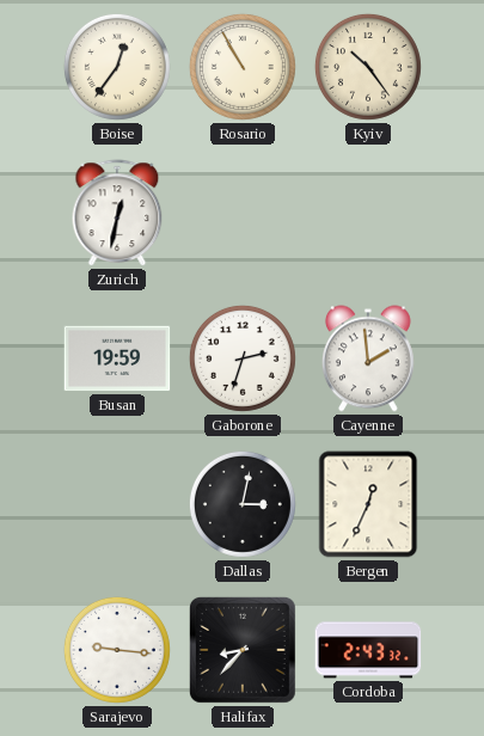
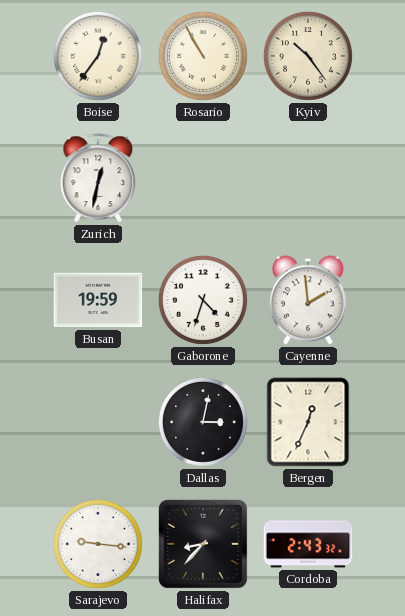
Gaborone: 2:33 -> 4:33
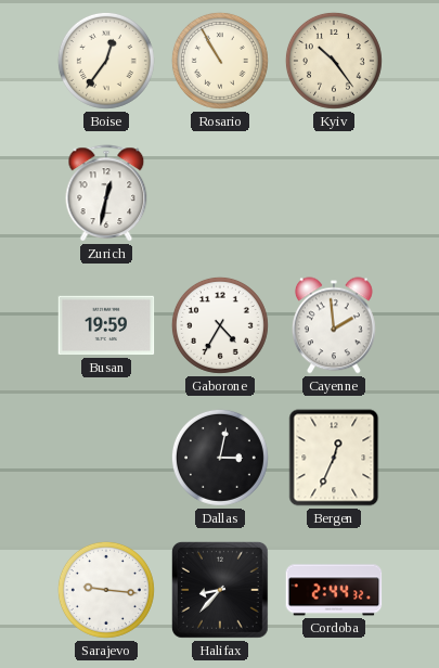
Gaborone: 4:33 -> 4:35
Cordoba: 2:43 -> 2:44
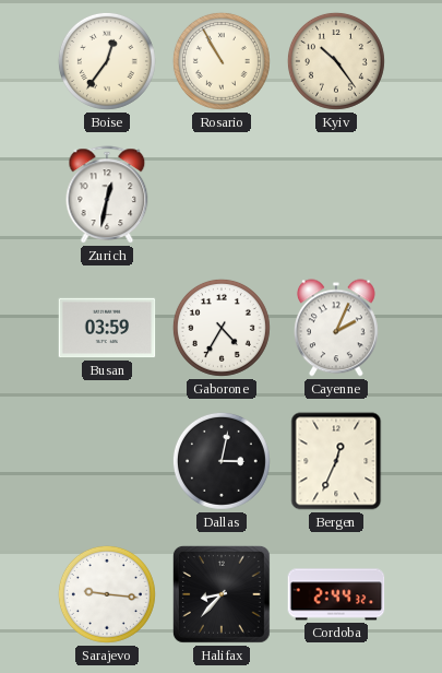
Busan: 19:59 -> 03:59
Cayenne: 1:59 -> 2:04
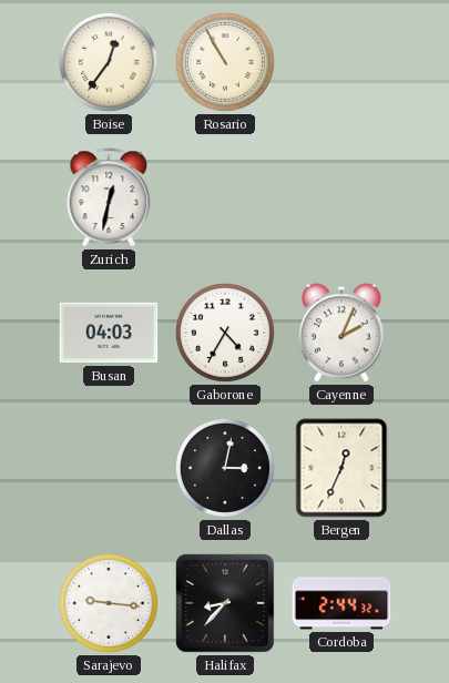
Kyiv: 10:24 -> none
Busan: 03:59 -> 04:03
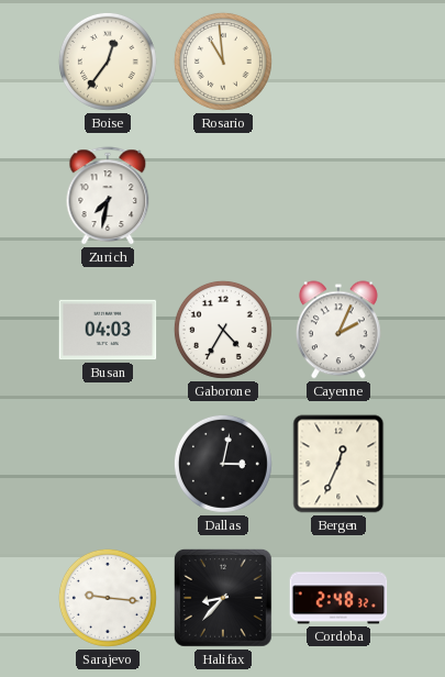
Rosario: 10:55 -> 10:59
Zurich: 12:32 -> 7:32
Cordoba: 2:44 -> 2:48
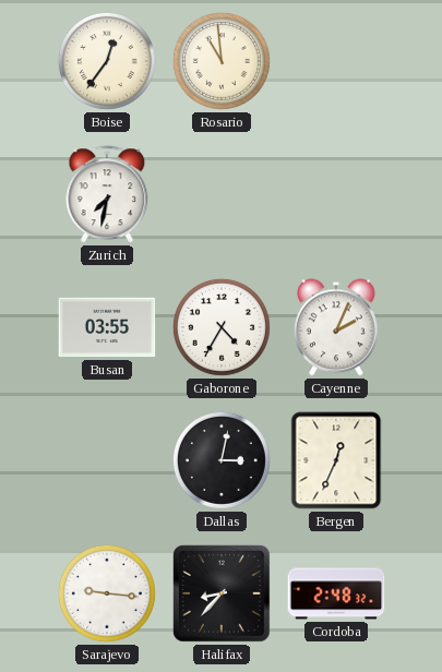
Busan: 04:03 -> 03:55
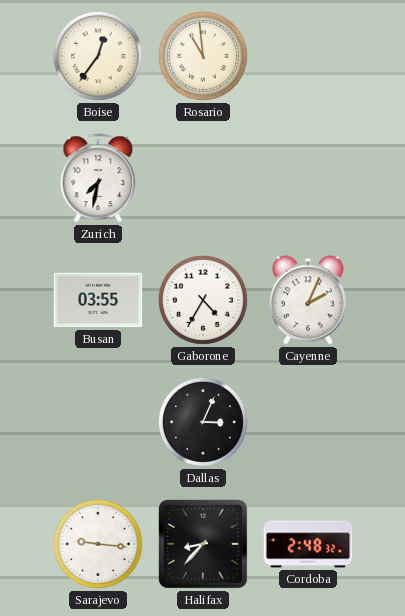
Dallas: 3:02 -> 3:04
Bergen: 12:34 -> none
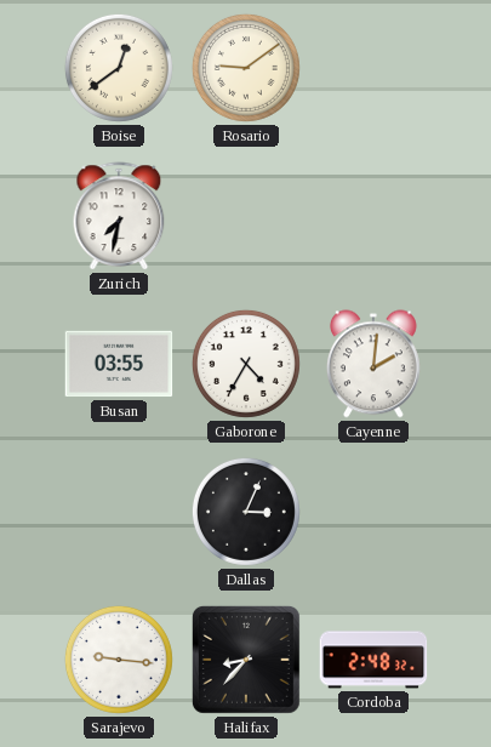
Boise: 12:36 -> 12:39
Rosario: 10:59 -> 9:09
Cayenne: 2:04 -> 2:01
